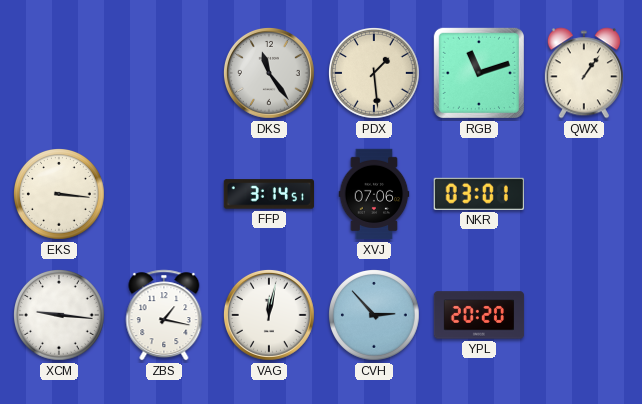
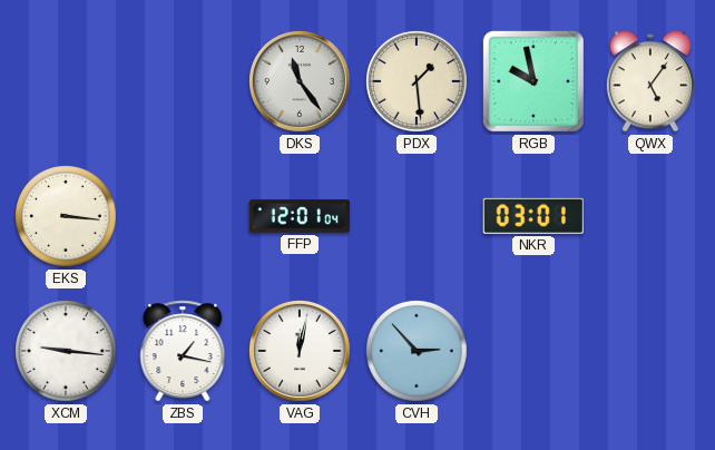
RGB: 11:12 -> 9:58
QWX: 1:06 -> 5:06
FFP: 3:14 -> 12:01
XVJ: 07:06 -> none
YPL: 20:20 -> none
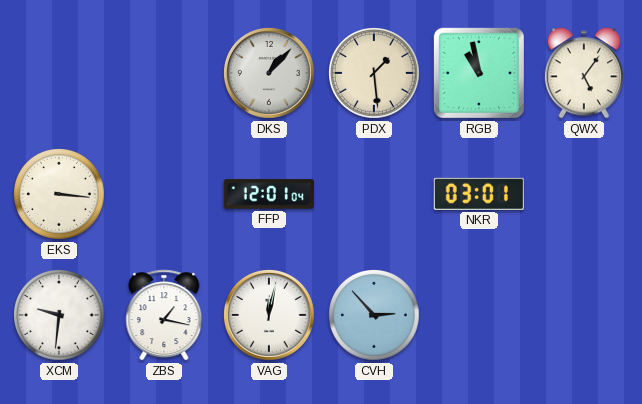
DKS: 11:24 -> 1:07
RGB: 9:58 -> 10:58
XCM: 9:16 -> 9:31
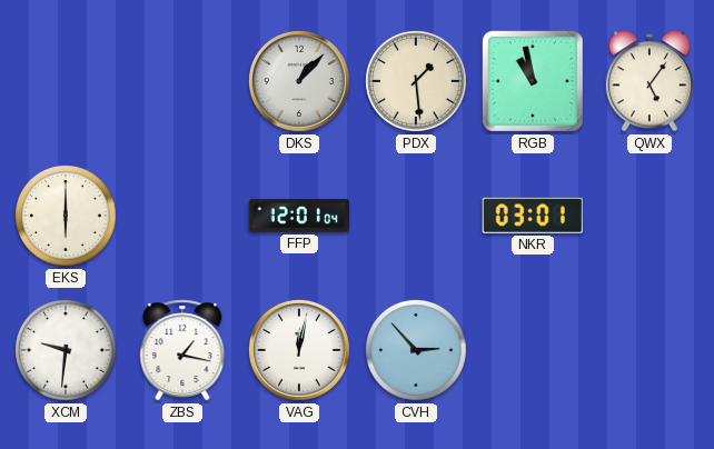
EKS: 3:16 -> 6:00
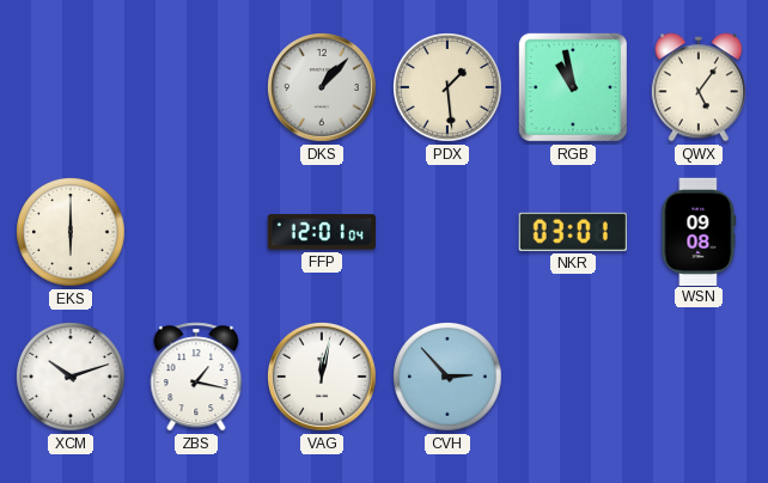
WSN: none -> 09:08
XCM: 9:31 -> 10:12
